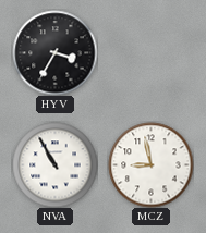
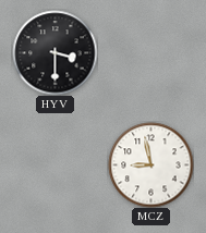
HYV: 3:35 -> 3:30
NVA: 10:55 -> none
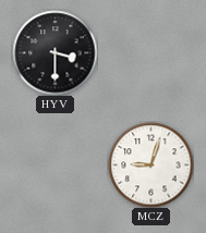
MCZ: 8:58 -> 9:03
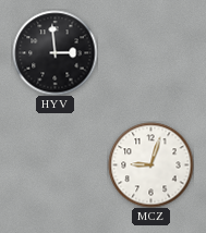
HYV: 3:30 -> 2:59
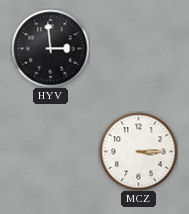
MCZ: 9:03 -> 3:15
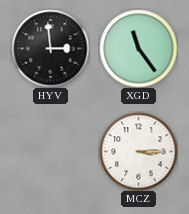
XGD: none -> 11:24
